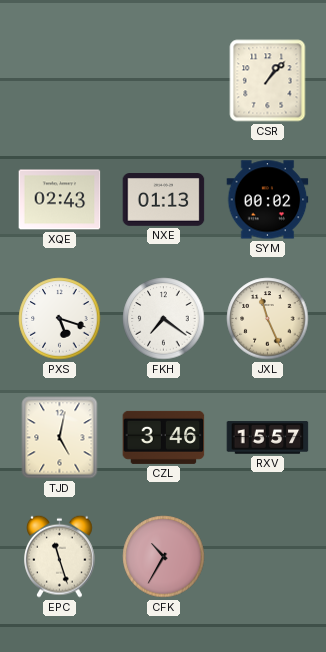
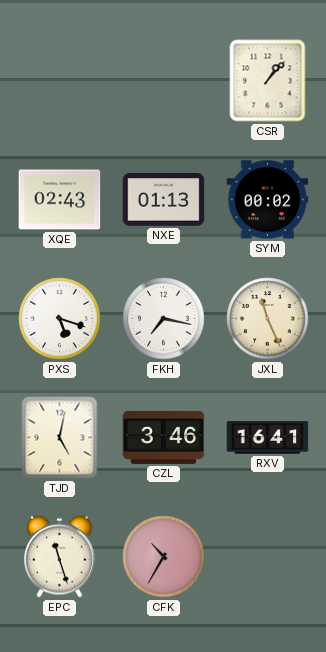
FKH: 7:21 -> 7:17
RXV: 15:57 -> 16:41
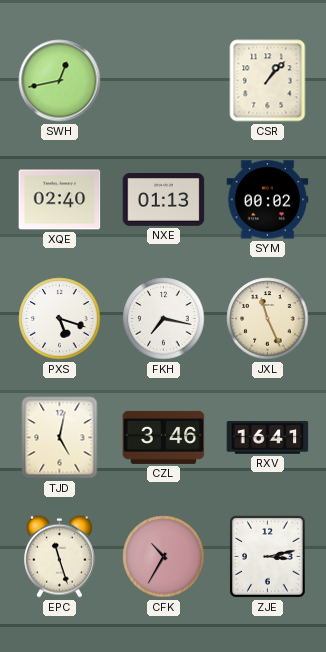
SWH: none -> 12:43
XQE: 02:43 -> 02:40
ZJE: none -> 3:13
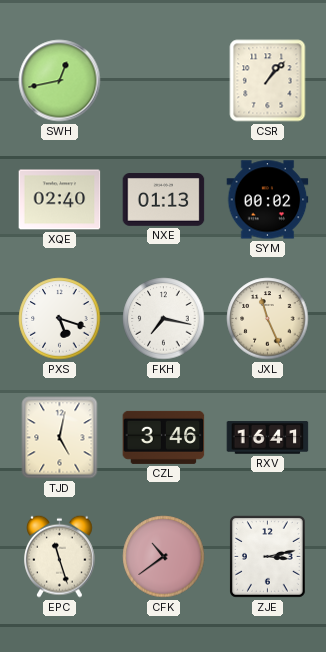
CFK: 10:35 -> 10:39
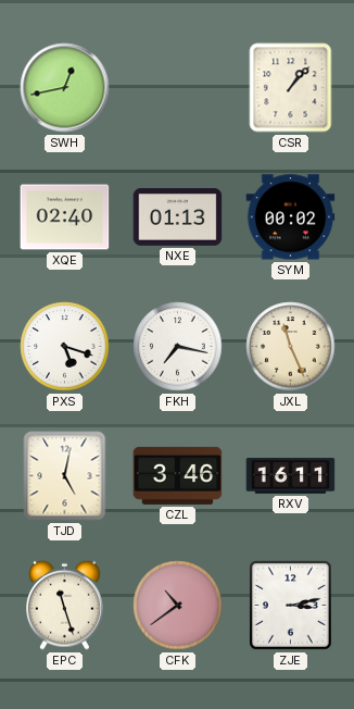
RXV: 16:41 -> 16:11
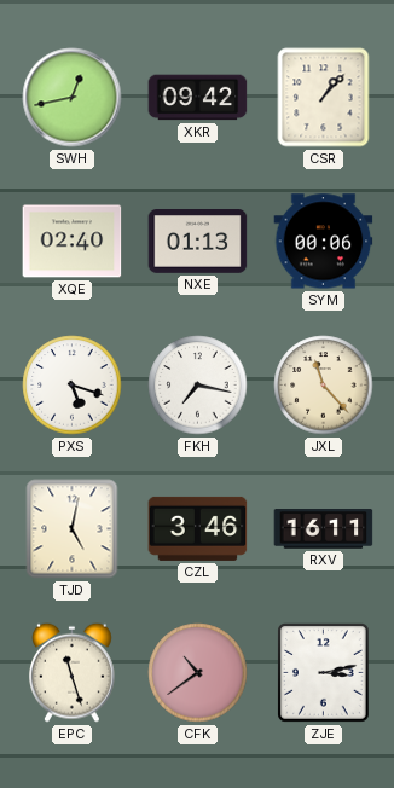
XKR: none -> 09:42
SYM: 00:02 -> 00:06
JXL: 11:26 -> 11:23
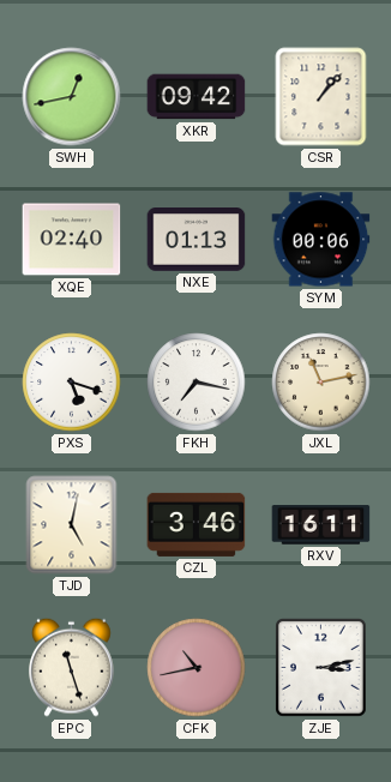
JXL: 11:23 -> 11:13
CFK: 10:39 -> 10:43
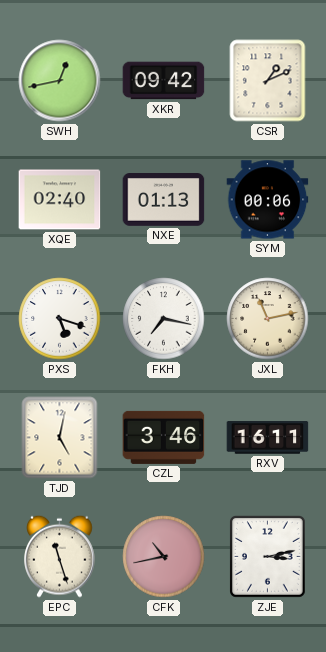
CSR: 1:07 -> 1:11
